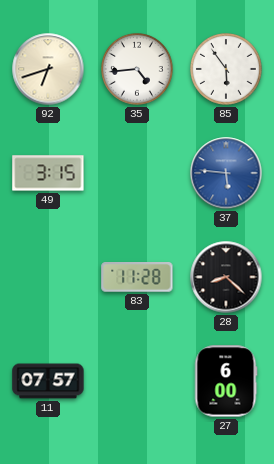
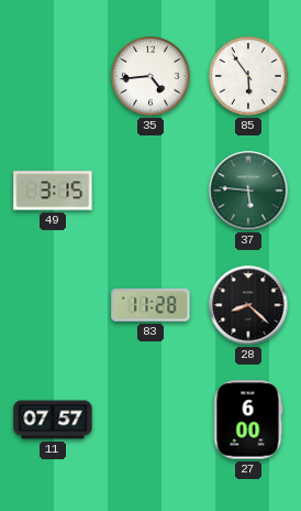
92: 6:42 -> none
37 dial: blue -> green
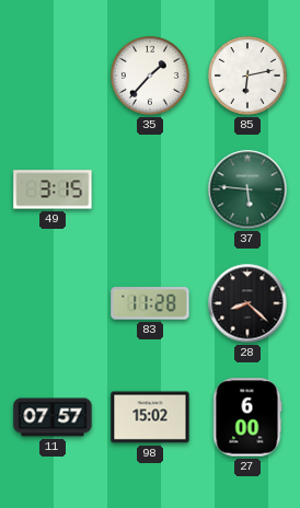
35: 4:44 -> 1:37
85: 5:54 -> 6:13
98: none -> 15:02
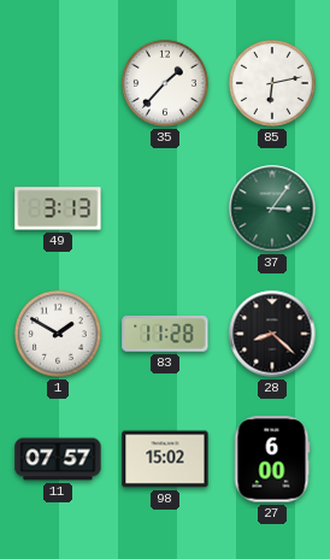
49: 3:15 -> 3:13
37: 5:46 -> 3:06
1: none -> 1:50
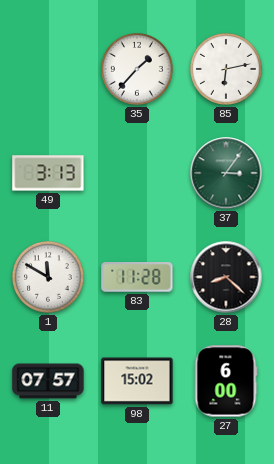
1: 1:50 -> 11:50
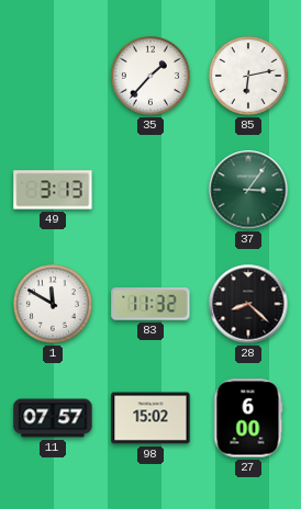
83: 11:28 -> 11:32
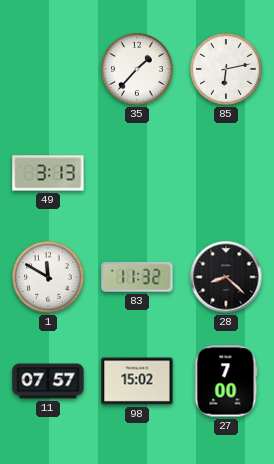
37: 3:06 -> none
27: 6:00 -> 7:00
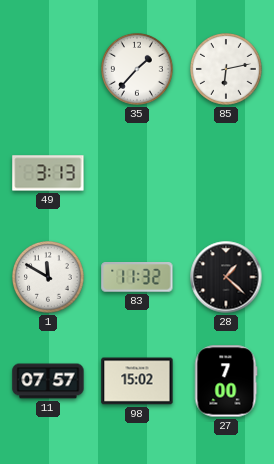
28: 8:22 -> 1:22
